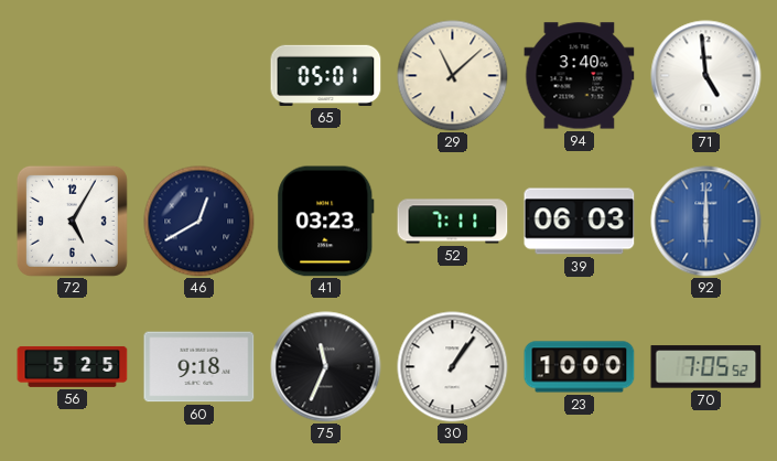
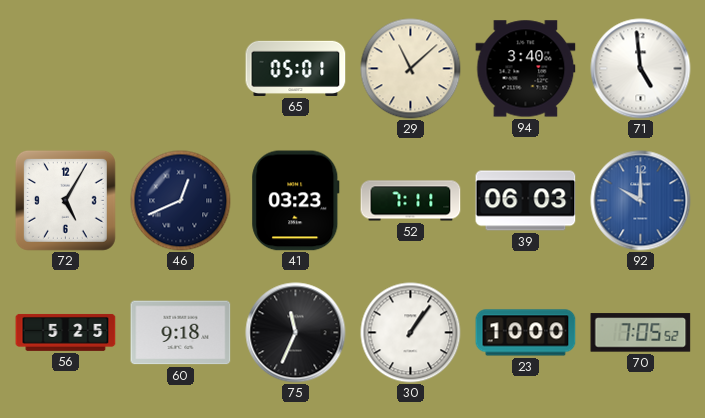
46: 12:40 -> 12:41
92: 6:00 -> 10:00
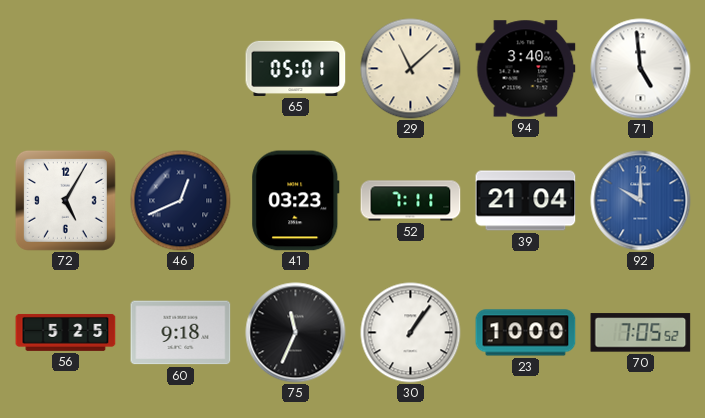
39: 06:03 -> 21:04
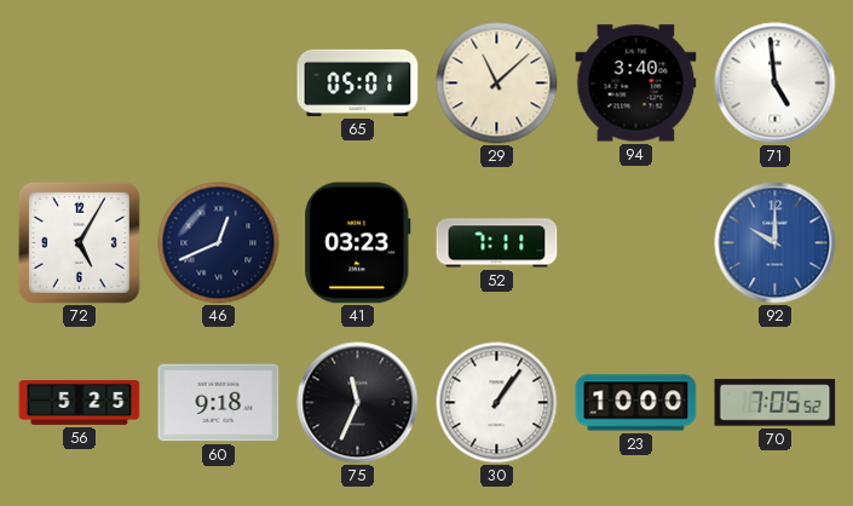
39: 21:04 -> none
